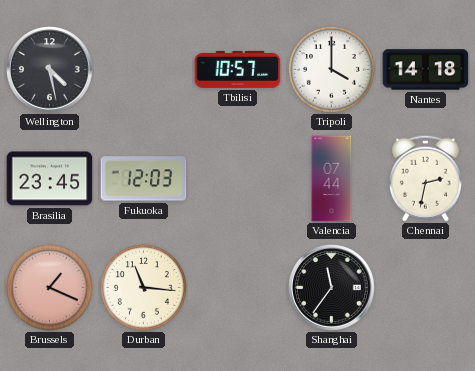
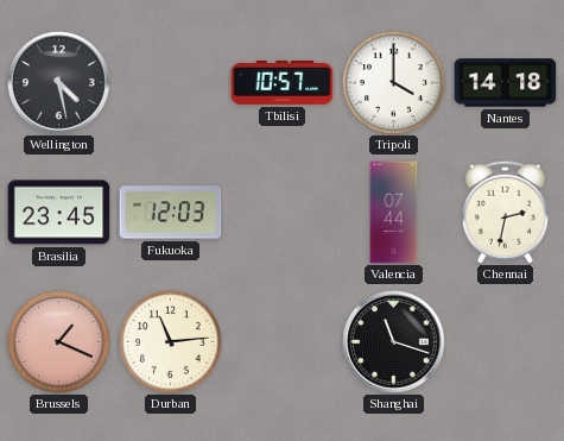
Durban: 11:16 -> 11:14
Shanghai: 11:36 -> 11:18
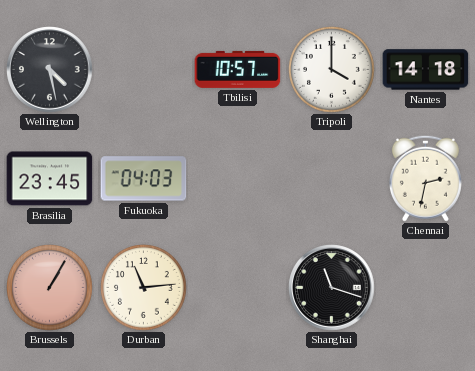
Fukuoka: 12:03 -> 04:03
Valencia: 07:44 -> none
Brussels: 1:19 -> 1:05
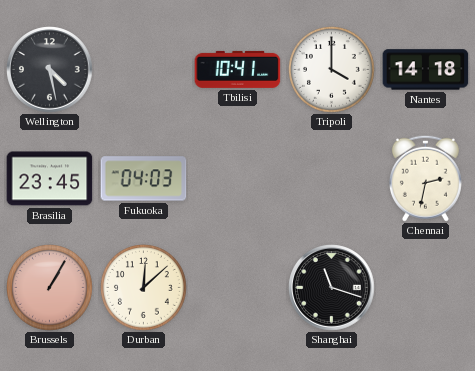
Tbilisi: 10:57 -> 10:41
Durban: 11:14 -> 12:08
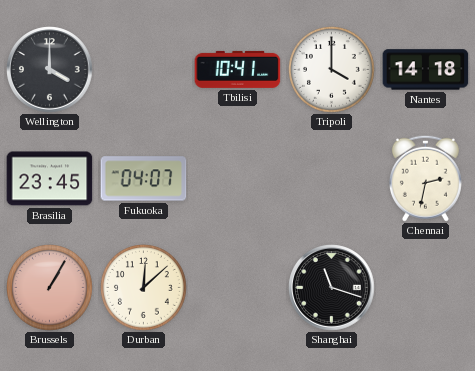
Wellington: 4:28 -> 4:00
Fukuoka: 04:03 -> 04:07
